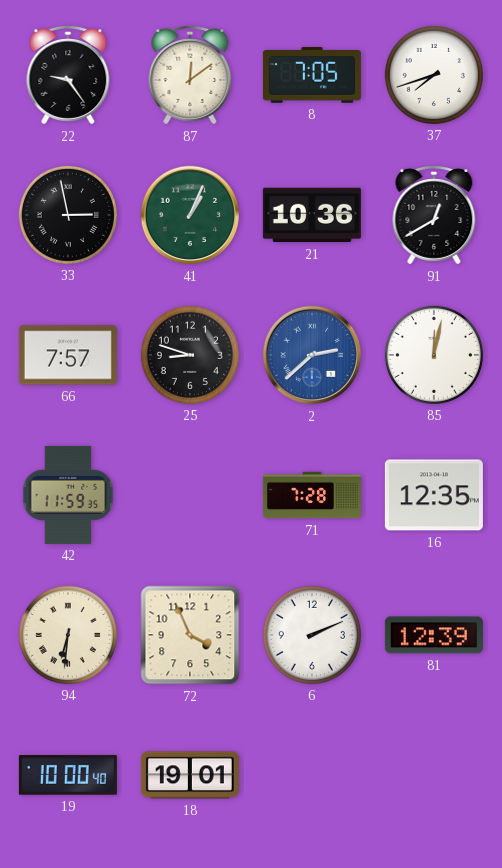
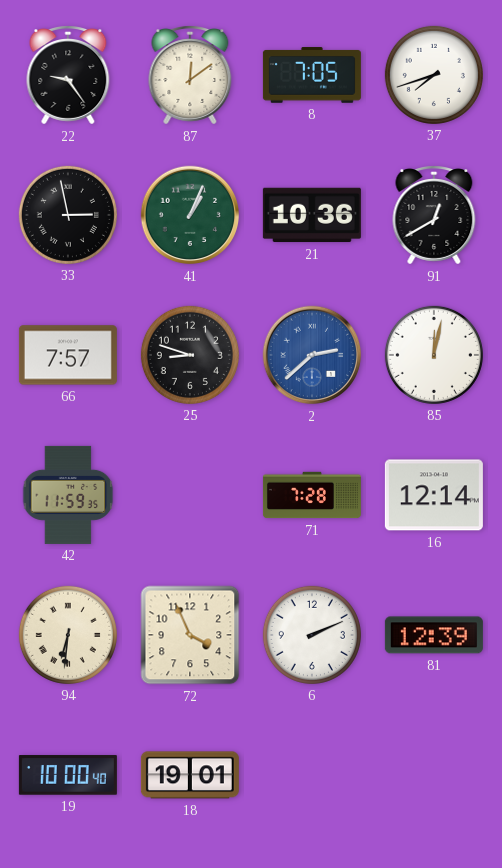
16: 12:35 -> 12:14
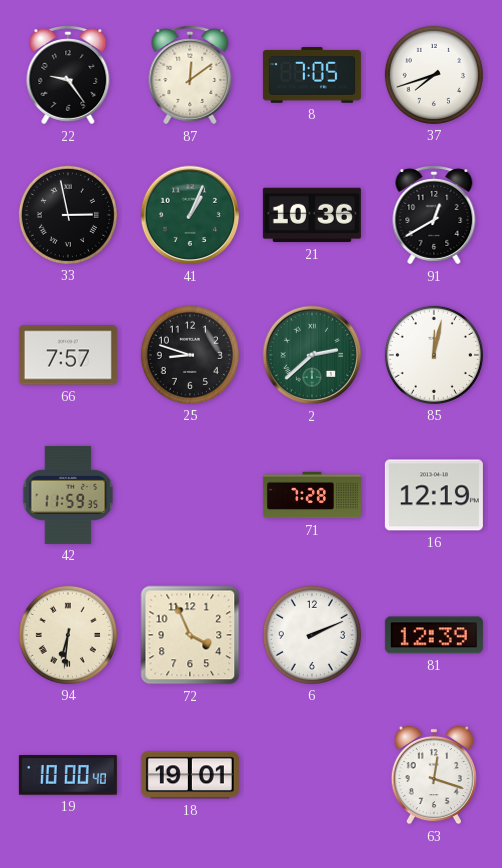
2 dial: blue -> green
16: 12:14 -> 12:19
63: none -> 12:18
